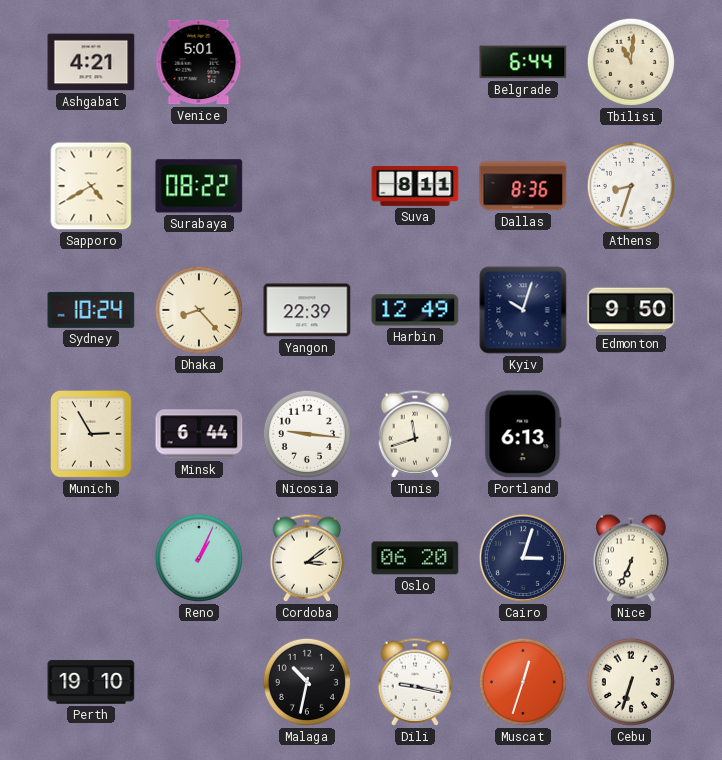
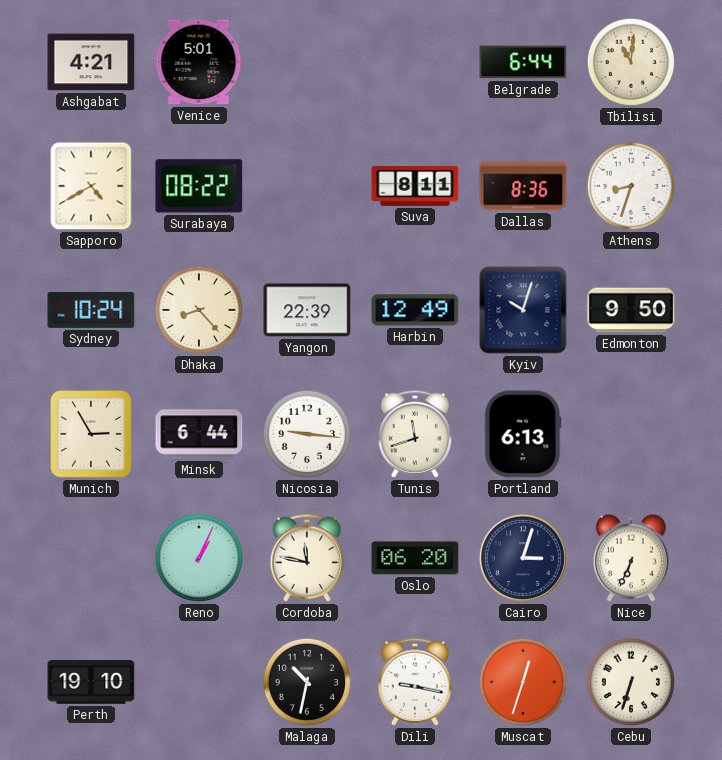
Cordoba: 3:09 -> 11:47
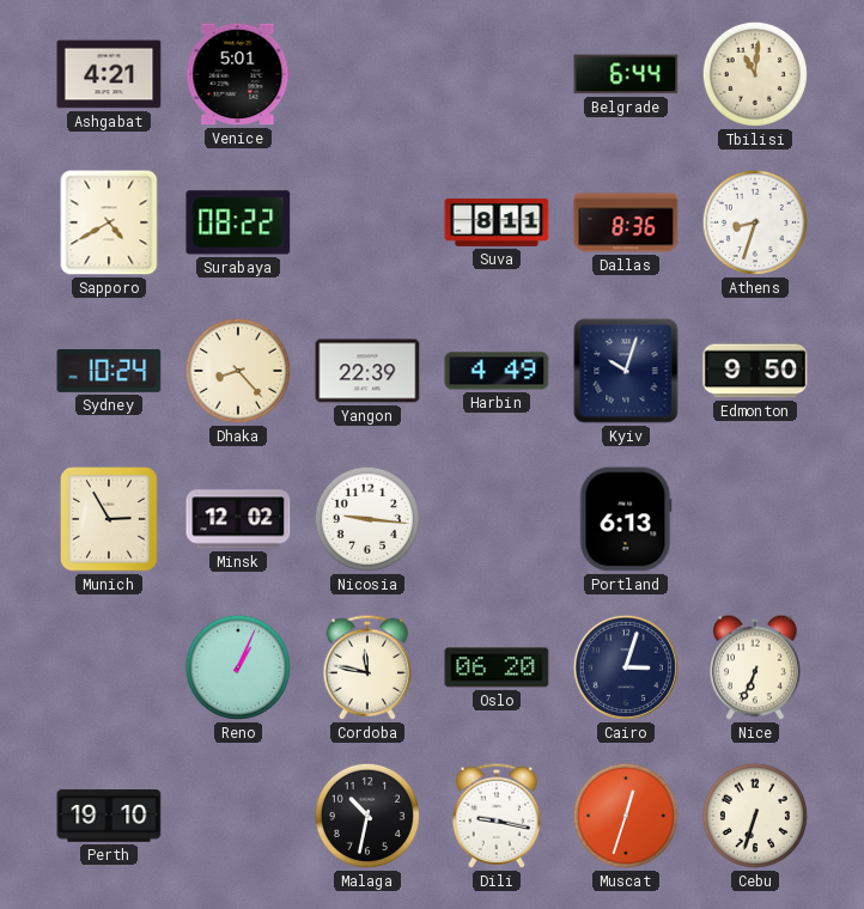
Harbin: 12:49 -> 4:49
Minsk: 6:44 -> 12:02
Tunis: 11:42 -> none
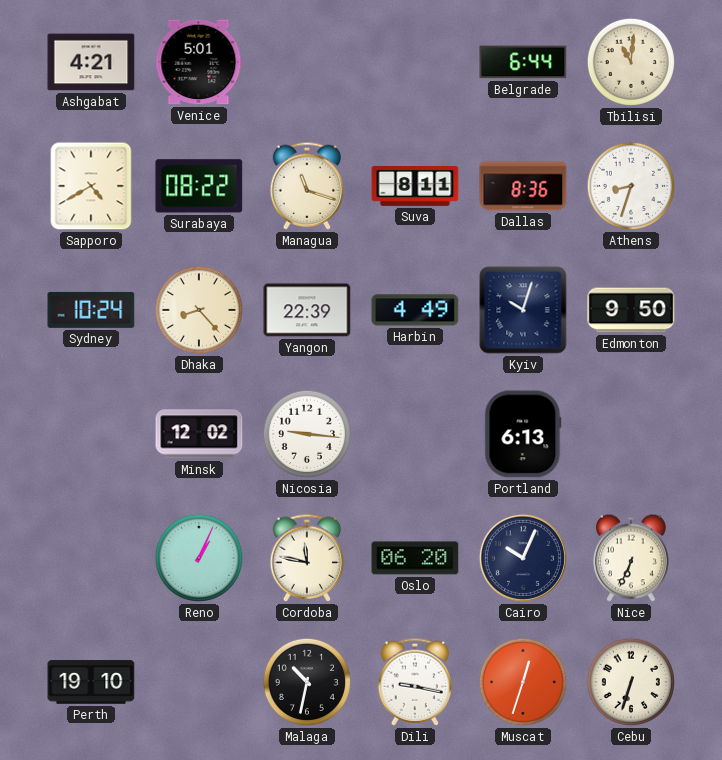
Managua: none -> 11:18
Munich: 2:55 -> none
Cairo: 3:03 -> 10:04
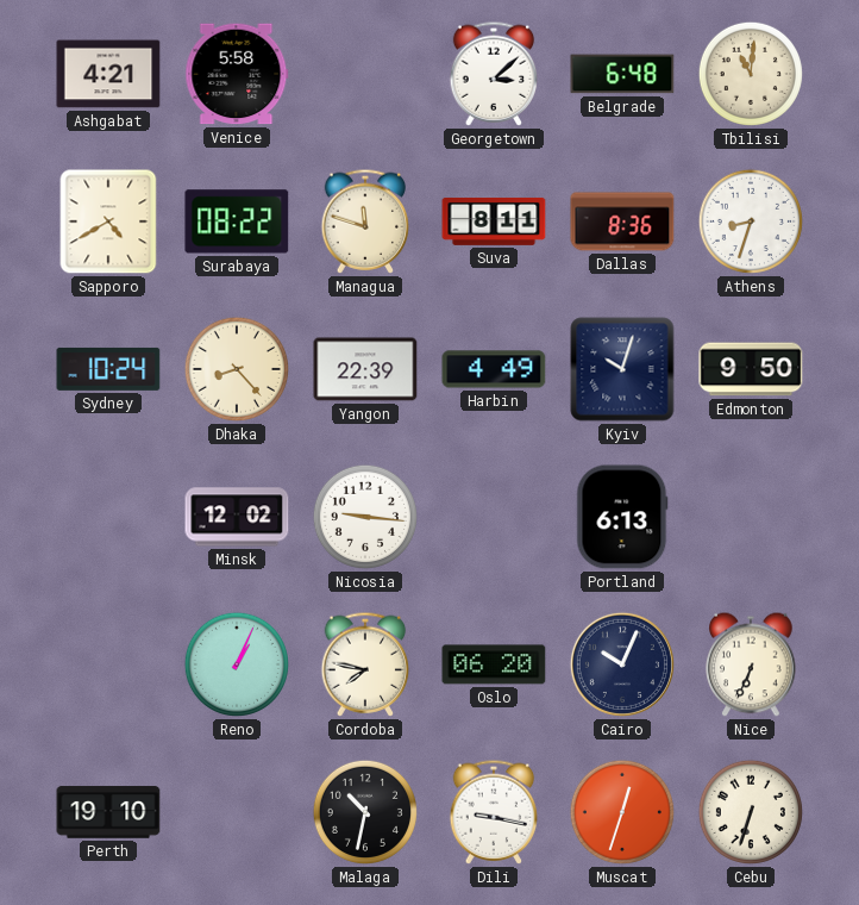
Venice: 5:01 -> 5:58
Georgetown: none -> 3:08
Belgrade: 6:44 -> 6:48
Managua: 11:18 -> 11:48
Cordoba: 11:47 -> 7:47
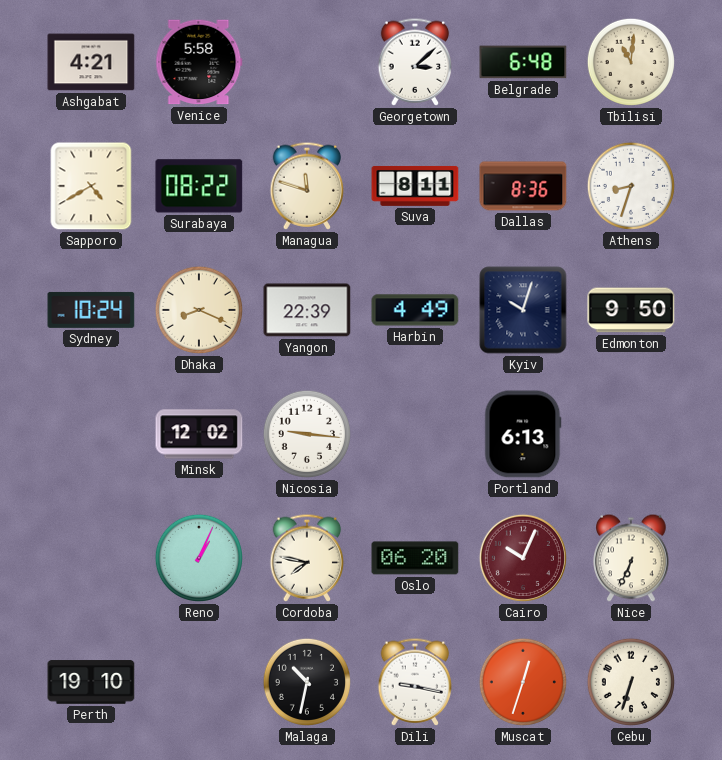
Dhaka: 8:23 -> 8:19
Cairo dial: navy -> burgundy
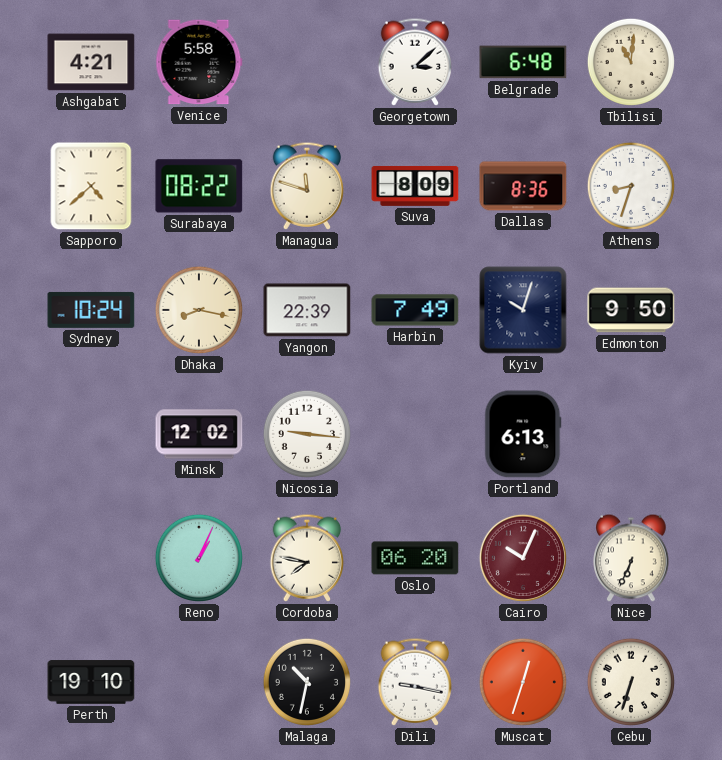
Sapporo: 4:40 -> 4:38
Suva: 8:11 -> 8:09
Dhaka: 8:19 -> 8:17
Harbin: 4:49 -> 7:49
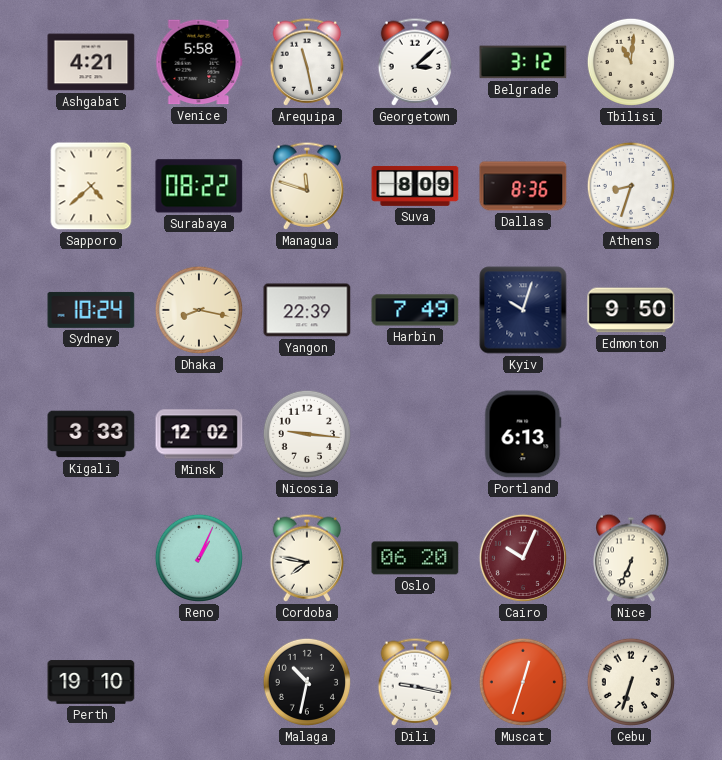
Arequipa: none -> 11:28
Belgrade: 6:48 -> 3:12
Kigali: none -> 3:33
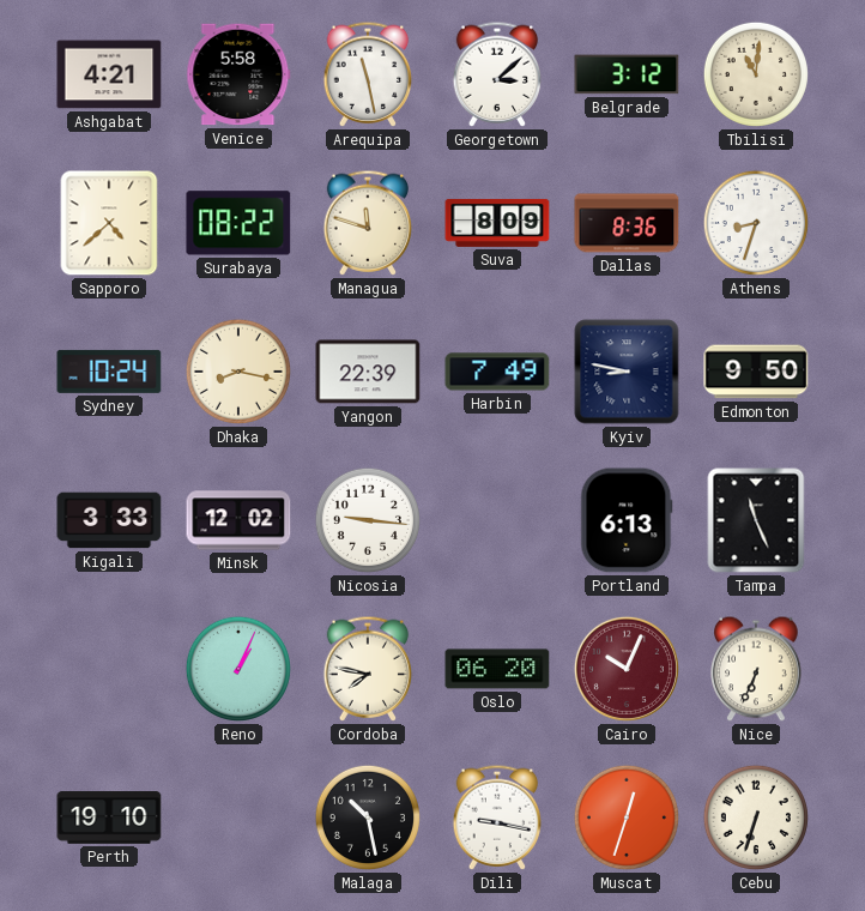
Kyiv: 10:03 -> 8:47
Tampa: none -> 11:26
Malaga: 10:32 -> 10:28
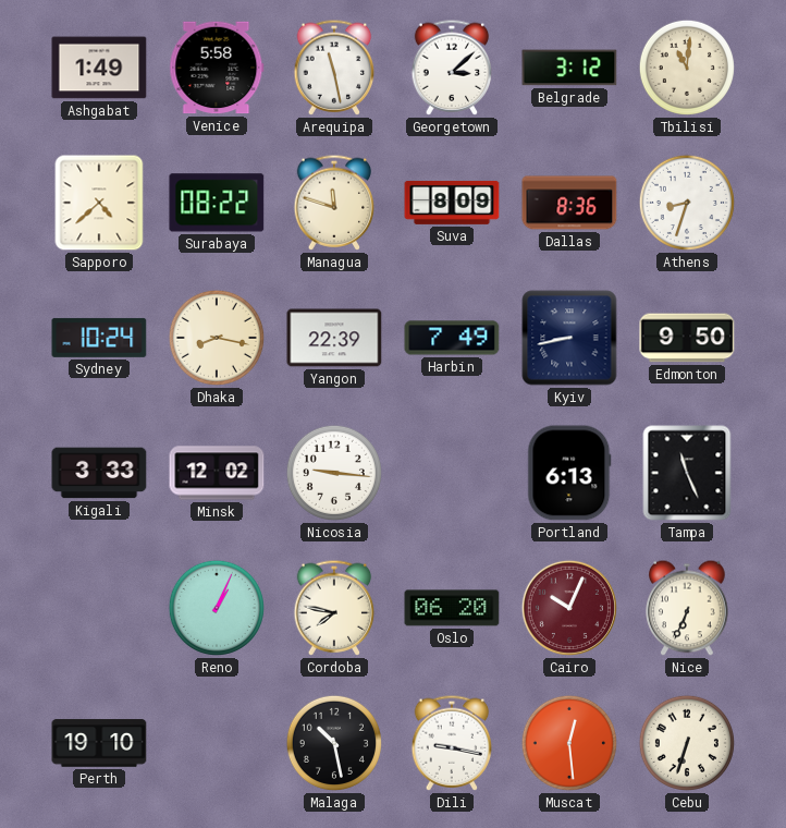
Ashgabat: 4:21 -> 1:49
Kyiv: 8:47 -> 8:43
Muscat: 12:33 -> 12:29
